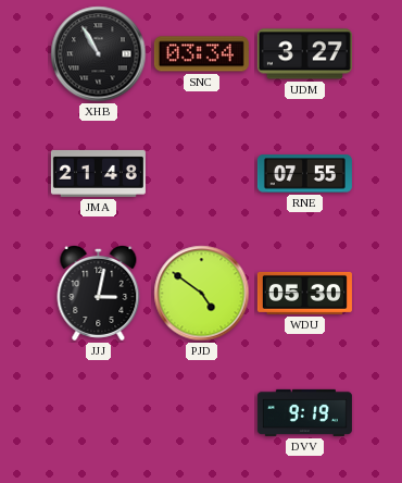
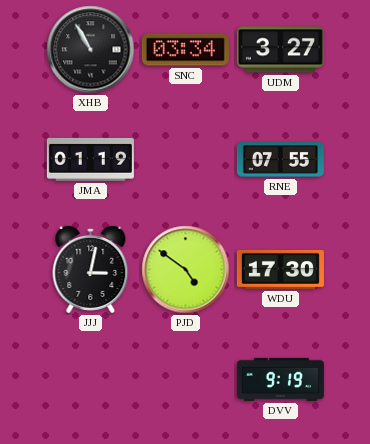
JMA: 21:48 -> 01:19
WDU: 05:30 -> 17:30
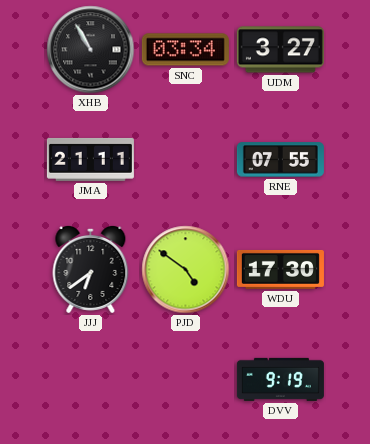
JMA: 01:19 -> 21:11
JJJ: 3:02 -> 6:39
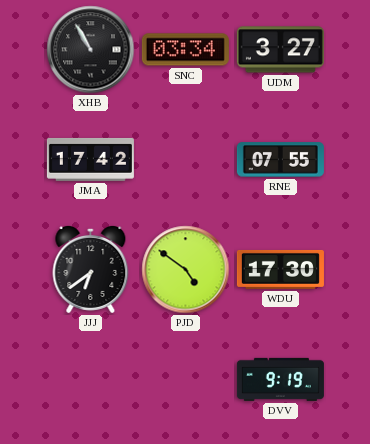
JMA: 21:11 -> 17:42
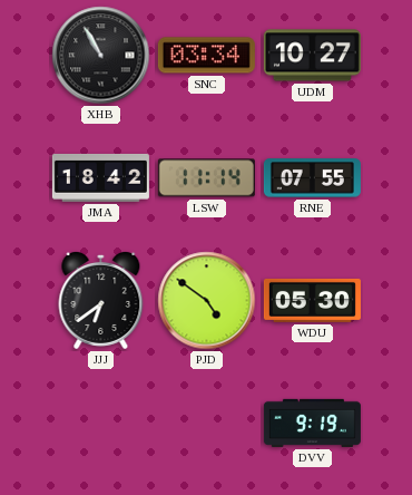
UDM: 3:27 -> 10:27
JMA: 17:42 -> 18:42
LSW: none -> 11:14
WDU: 17:30 -> 05:30
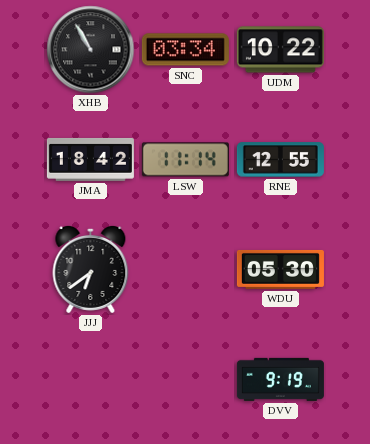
UDM: 10:27 -> 10:22
RNE: 07:55 -> 12:55
PJD: 4:51 -> none
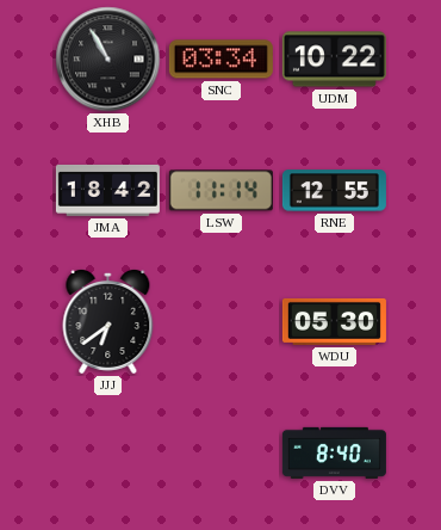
DVV: 9:19 -> 8:40
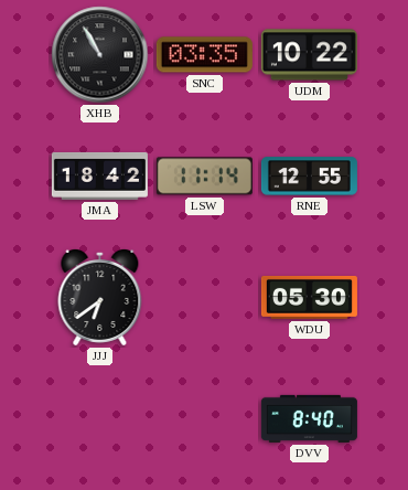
SNC: 03:34 -> 03:35
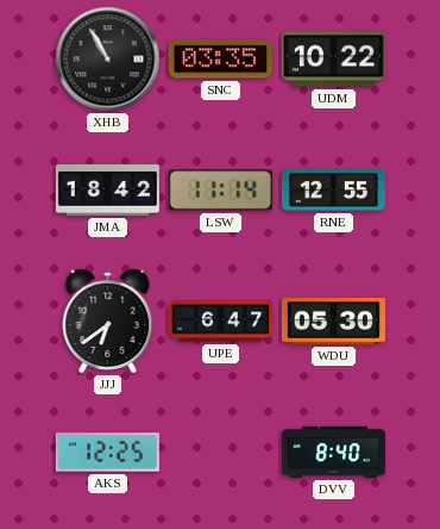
UPE: none -> 6:47
AKS: none -> 12:25
